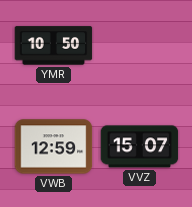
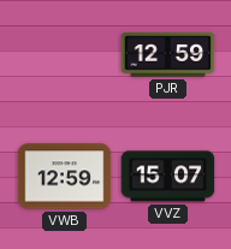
YMR: 10:50 -> none
PJR: none -> 12:59
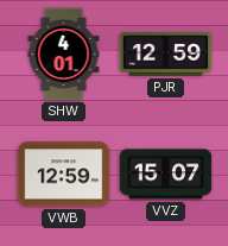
SHW: none -> 4:01
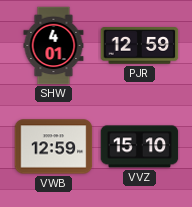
VVZ: 15:07 -> 15:10
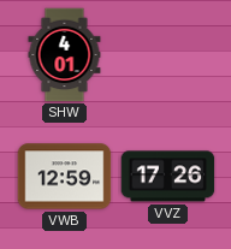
PJR: 12:59 -> none
VVZ: 15:10 -> 17:26
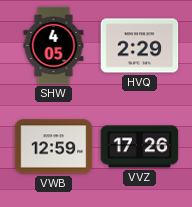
SHW: 4:01 -> 4:05
HVQ: none -> 2:29
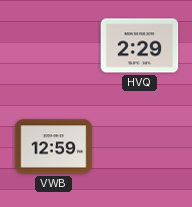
SHW: 4:05 -> none
VVZ: 17:26 -> none
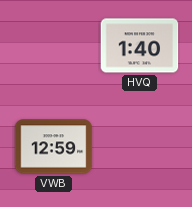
HVQ: 2:29 -> 1:40
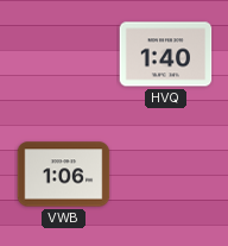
VWB: 12:59 -> 1:06
